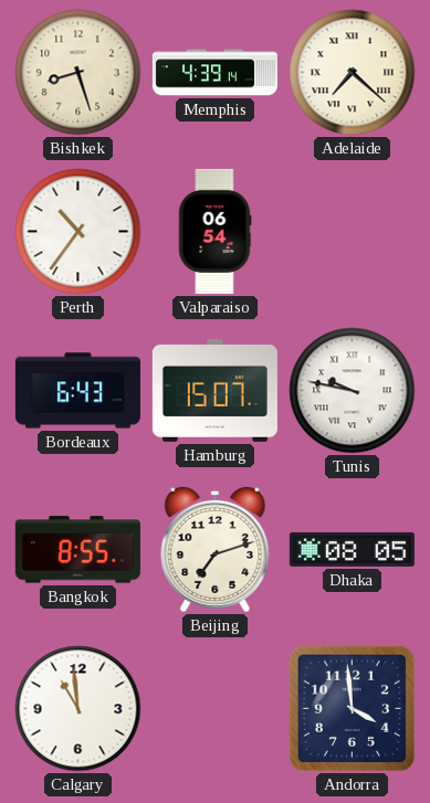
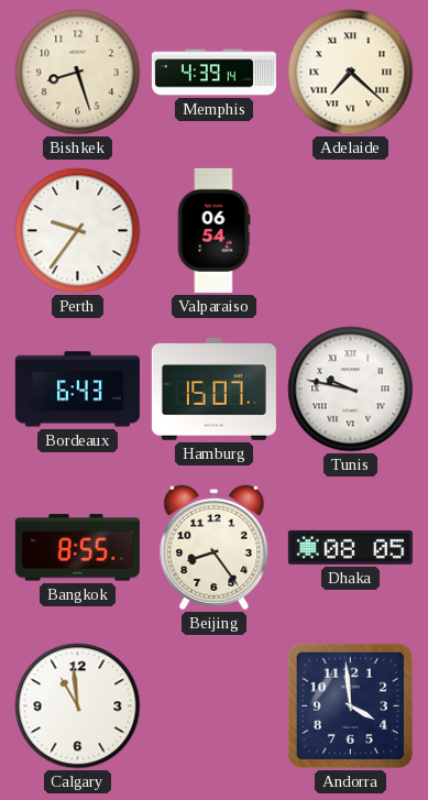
Perth: 10:36 -> 9:36
Beijing: 7:12 -> 8:24
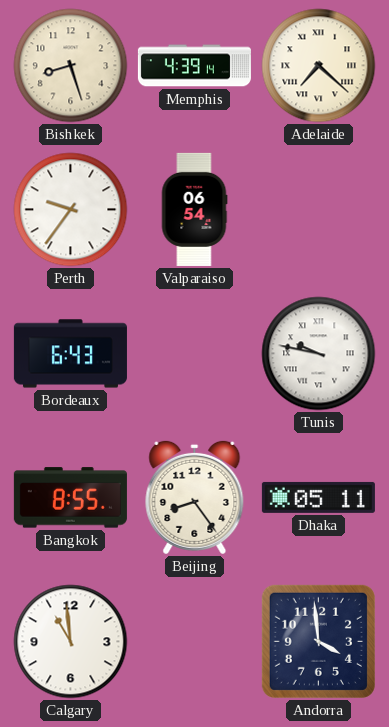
Hamburg: 15:07 -> none
Dhaka: 08:05 -> 05:11
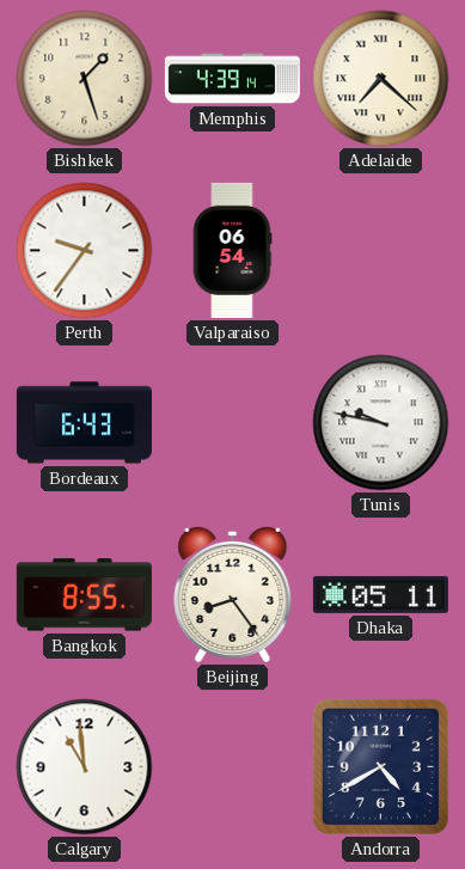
Bishkek: 8:27 -> 1:27
Andorra: 3:59 -> 4:40
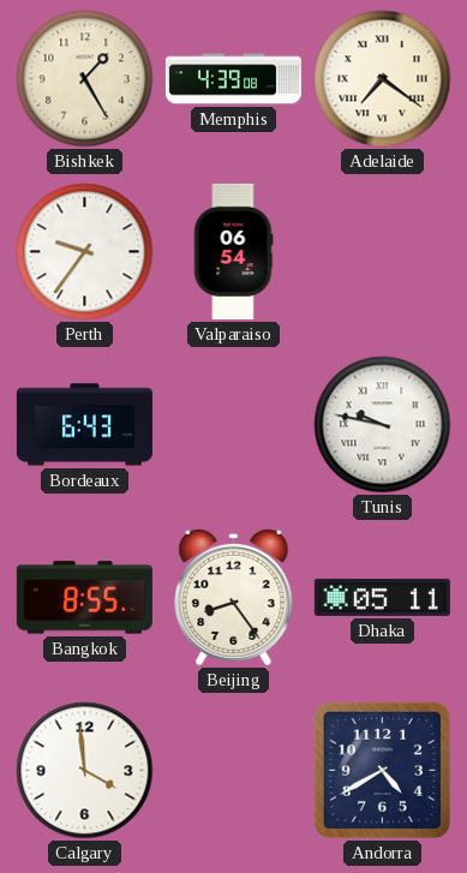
Bishkek: 1:27 -> 1:25
Memphis: 4:39:14 -> 4:39:08
Adelaide: 7:22 -> 7:21
Calgary: 10:59 -> 3:59
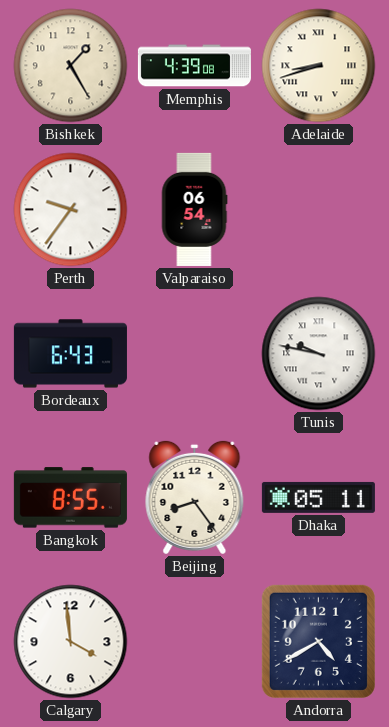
Adelaide: 7:21 -> 8:42
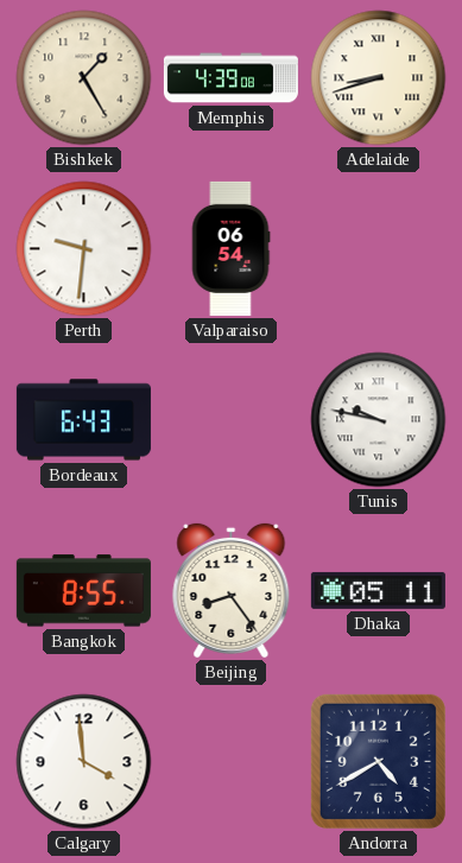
Perth: 9:36 -> 9:31
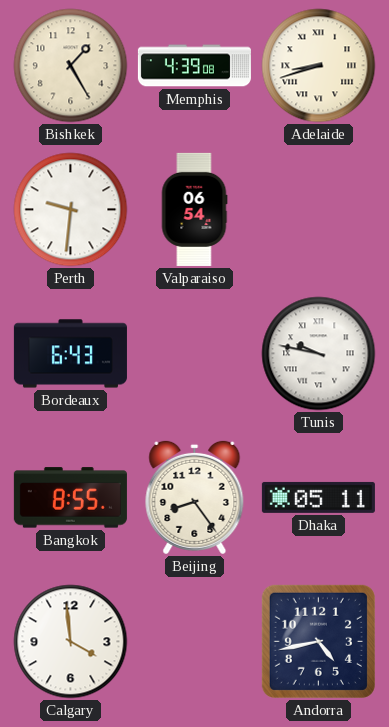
Andorra: 4:40 -> 4:43
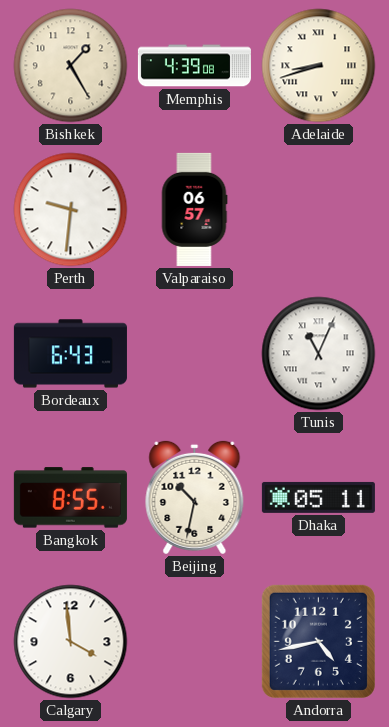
Valparaiso: 06:54 -> 06:57
Tunis: 9:47 -> 11:04
Beijing: 8:24 -> 10:32
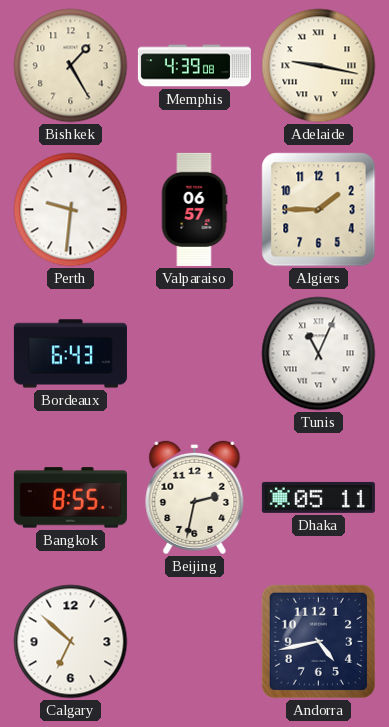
Adelaide: 8:42 -> 9:17
Algiers: none -> 1:45
Beijing: 10:32 -> 2:32
Calgary: 3:59 -> 6:52
